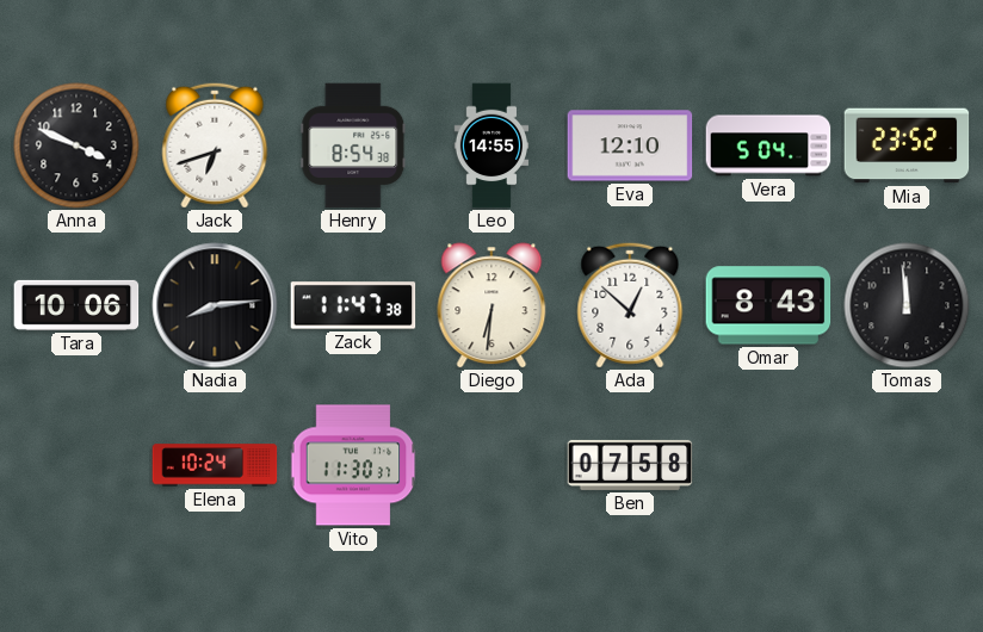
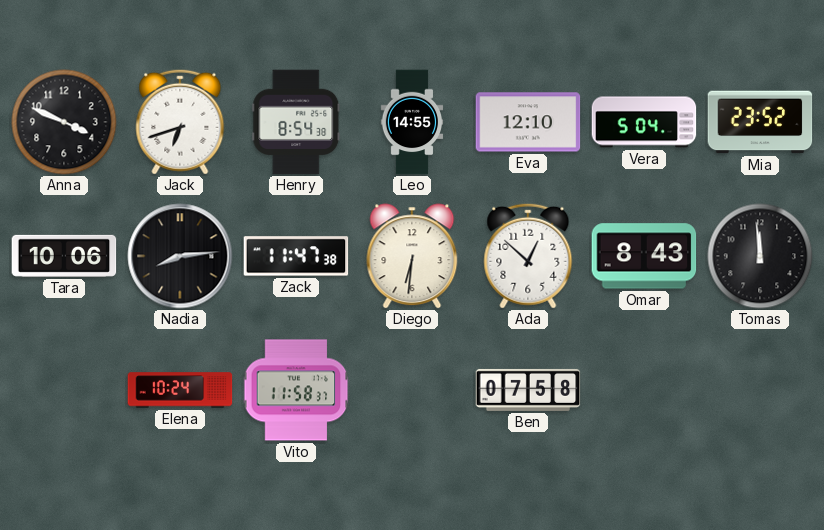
Vito: 11:30 -> 11:58
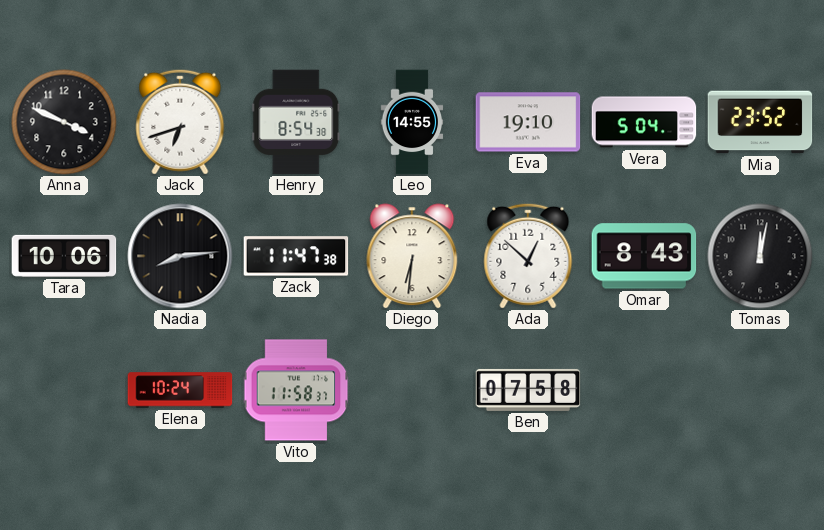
Eva: 12:10 -> 19:10
Tomas: 11:59 -> 12:02
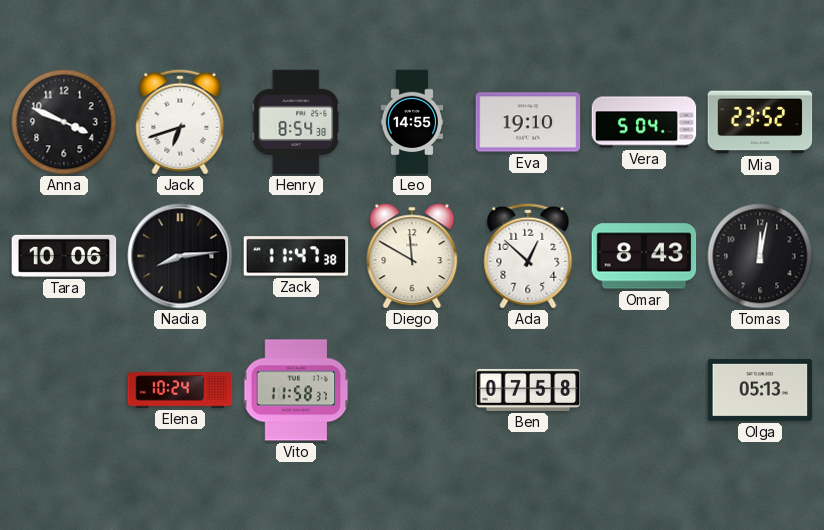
Diego: 6:31 -> 11:50
Olga: none -> 05:13
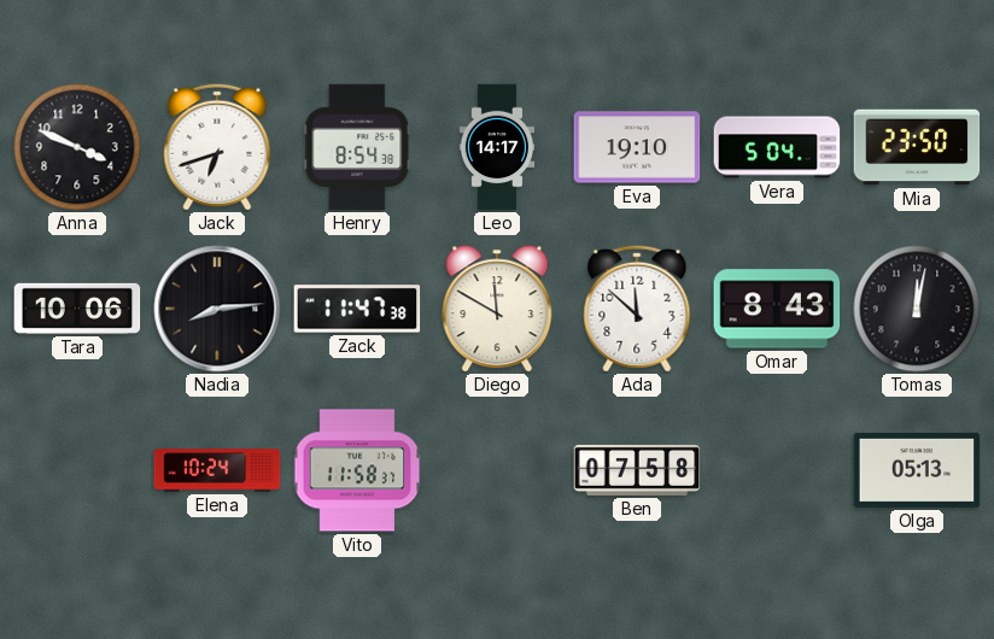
Leo: 14:55 -> 14:17
Mia: 23:52 -> 23:50
Ada: 12:52 -> 11:52
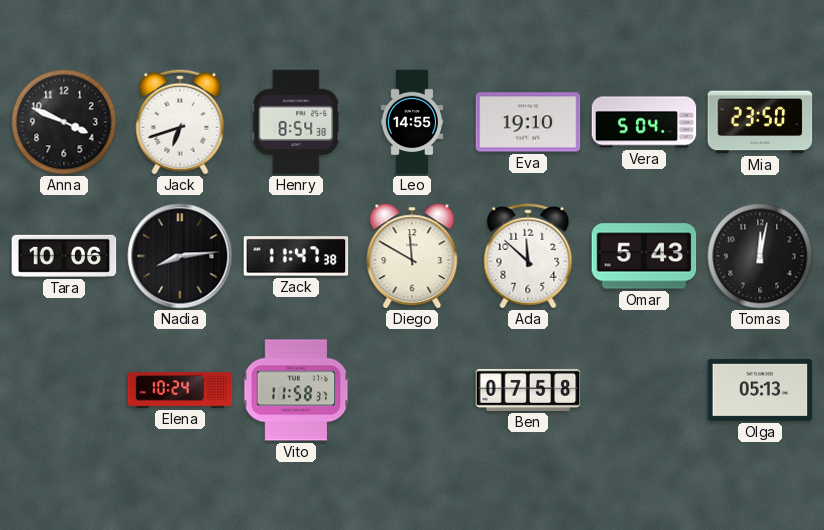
Leo: 14:17 -> 14:55
Omar: 8:43 -> 5:43
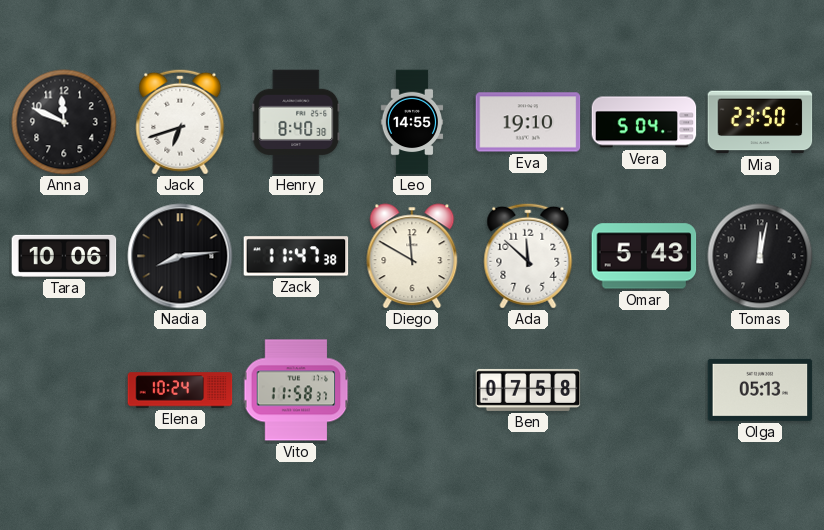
Anna: 3:49 -> 11:49
Henry: 8:54 -> 8:40
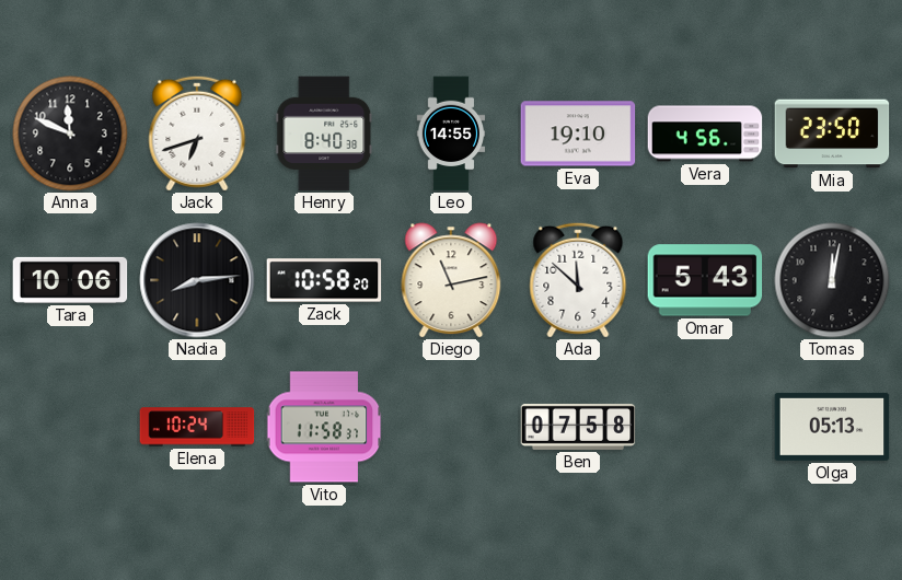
Vera: 5:04 -> 4:56
Zack: 11:47 -> 10:58
Diego: 11:50 -> 11:13
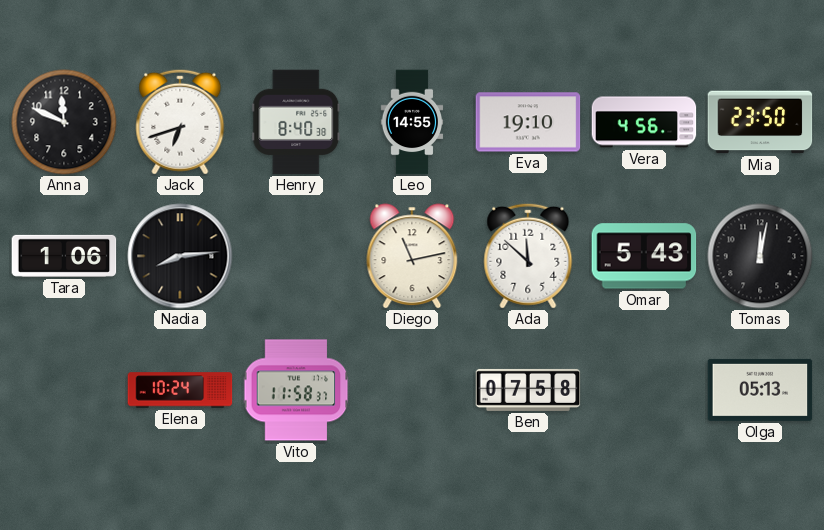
Tara: 10:06 -> 1:06
Zack: 10:58 -> none
